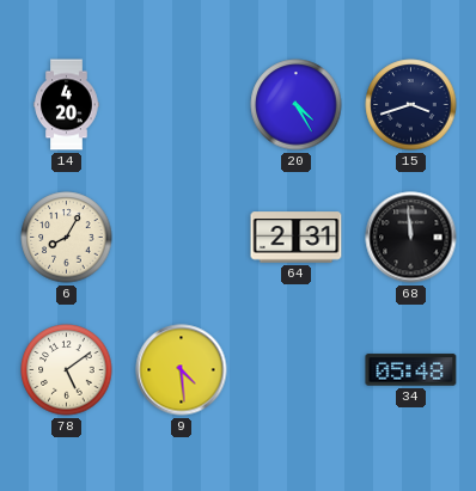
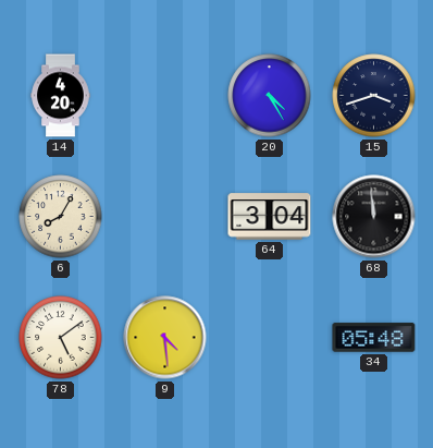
64: 2:31 -> 3:04
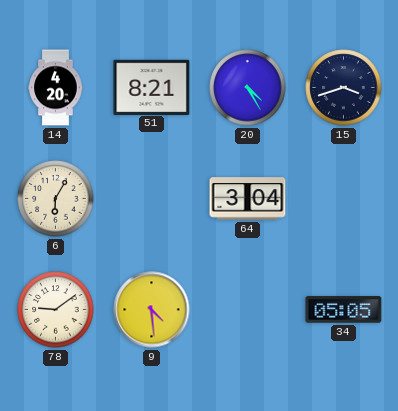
51: none -> 8:21
6: 8:05 -> 6:05
68: 11:59 -> none
78: 5:09 -> 9:09
34: 05:48 -> 05:05
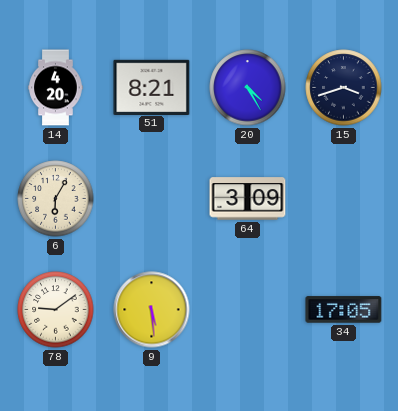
64: 3:04 -> 3:09
9: 4:29 -> 5:29
34: 05:05 -> 17:05
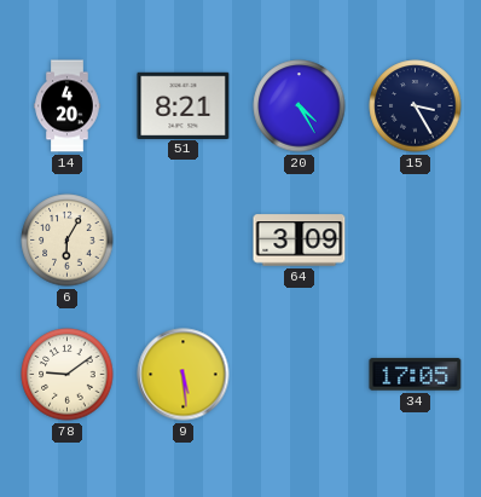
15: 3:42 -> 3:25
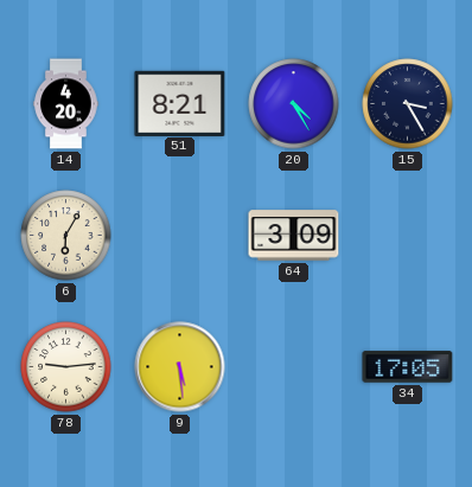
78: 9:09 -> 9:14
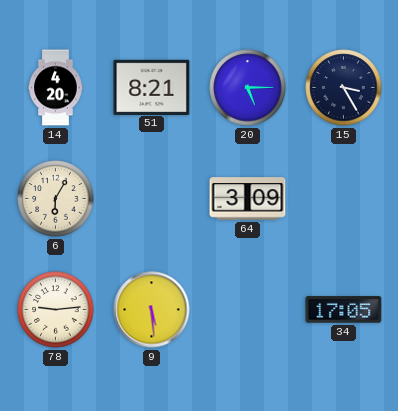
20: 4:25 -> 5:15
